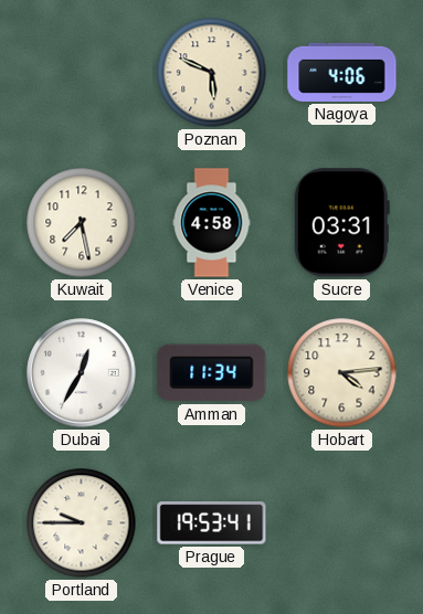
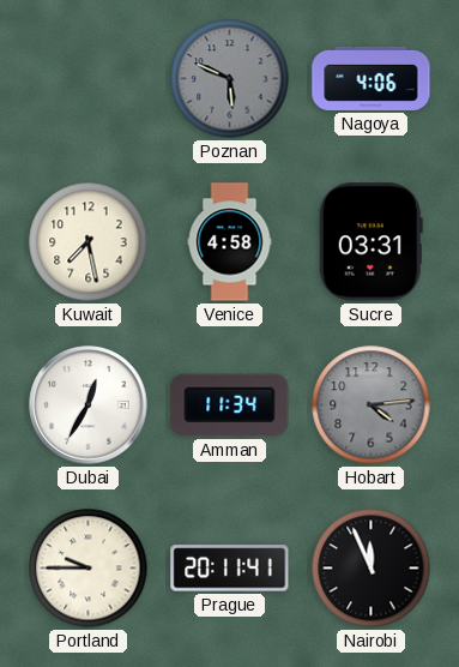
Poznan dial: cream -> grey
Hobart dial: cream -> grey
Prague: 19:53 -> 20:11
Nairobi: none -> 11:56
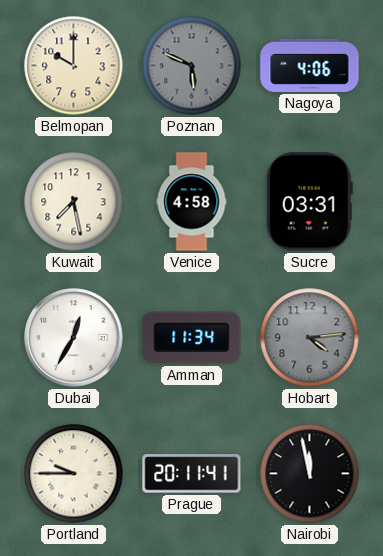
Belmopan: none -> 10:00
Nairobi: 11:56 -> 11:58
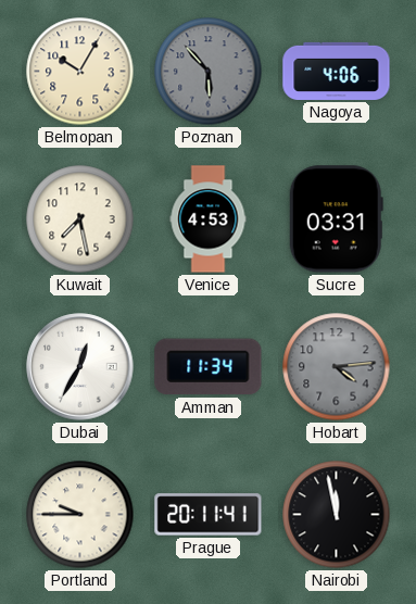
Belmopan: 10:00 -> 10:05
Poznan: 5:49 -> 5:53
Venice: 4:58 -> 4:53
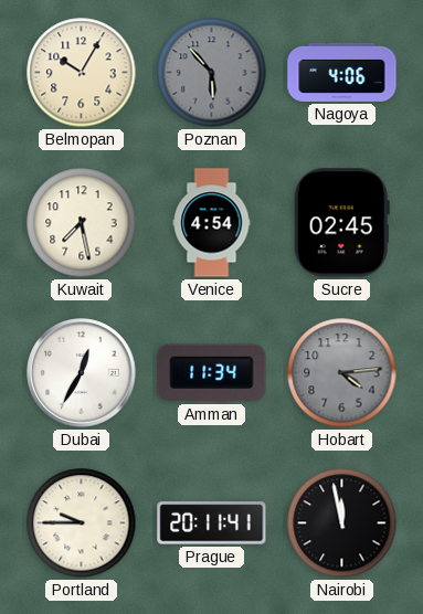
Venice: 4:53 -> 4:54
Sucre: 03:31 -> 02:45
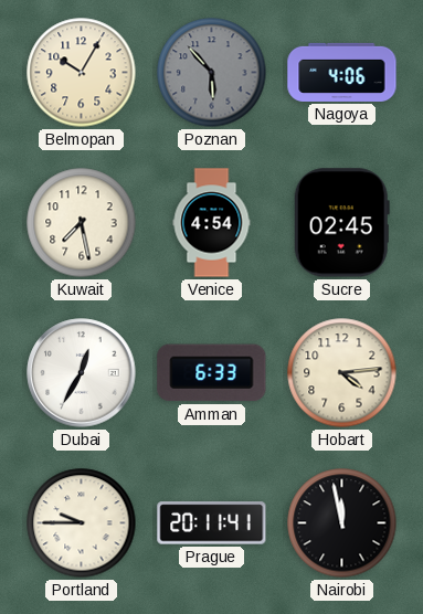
Amman: 11:34 -> 6:33
Hobart dial: grey -> cream
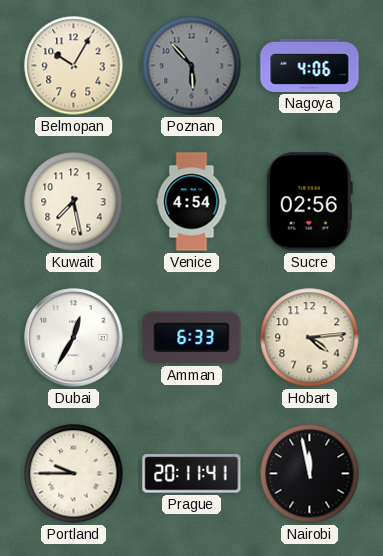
Sucre: 02:45 -> 02:56
